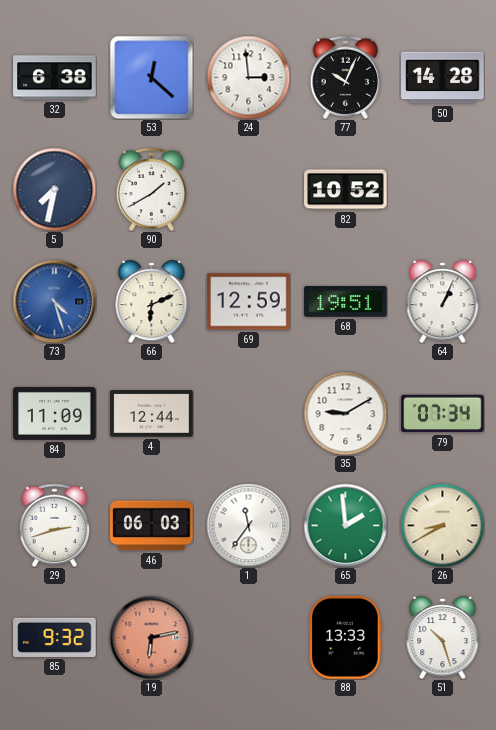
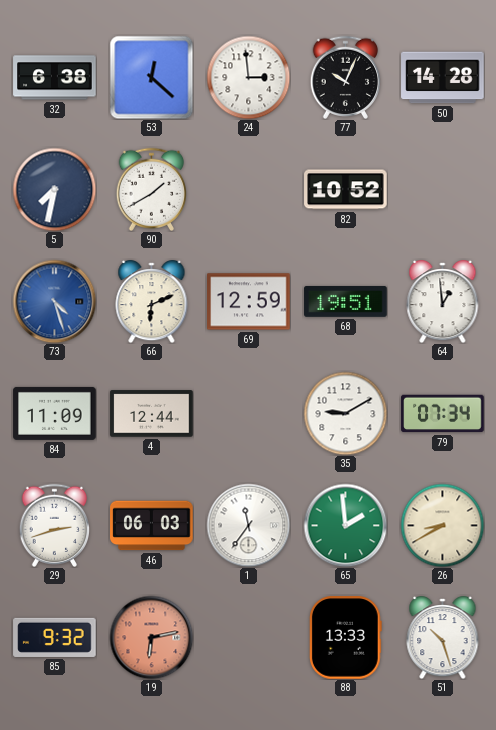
64: 1:04 -> 12:59
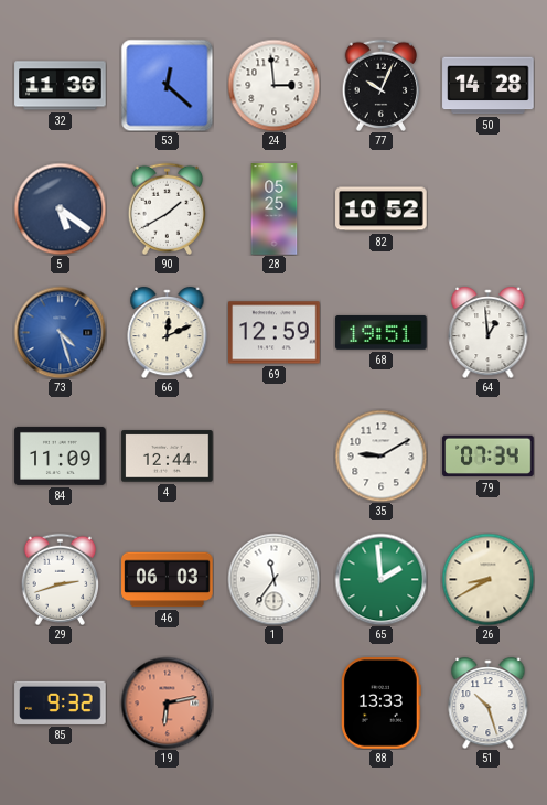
32: 6:38 -> 11:36
5: 7:32 -> 5:21
28: none -> 05:25
66: 6:11 -> 12:11
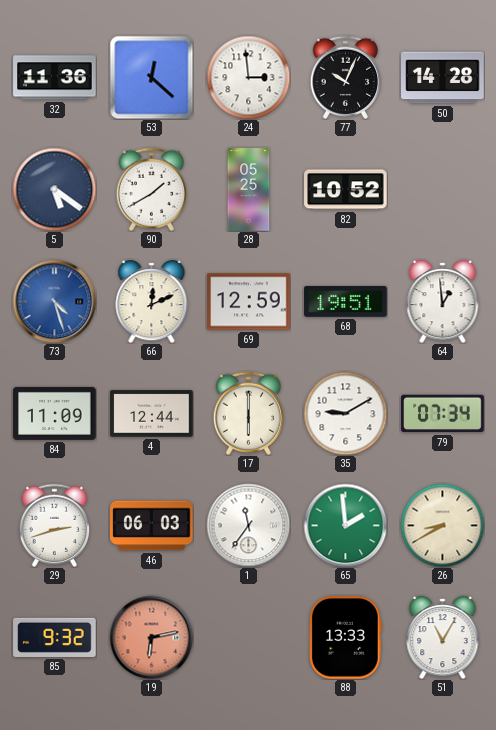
17: none -> 6:00
51: 10:27 -> 11:05
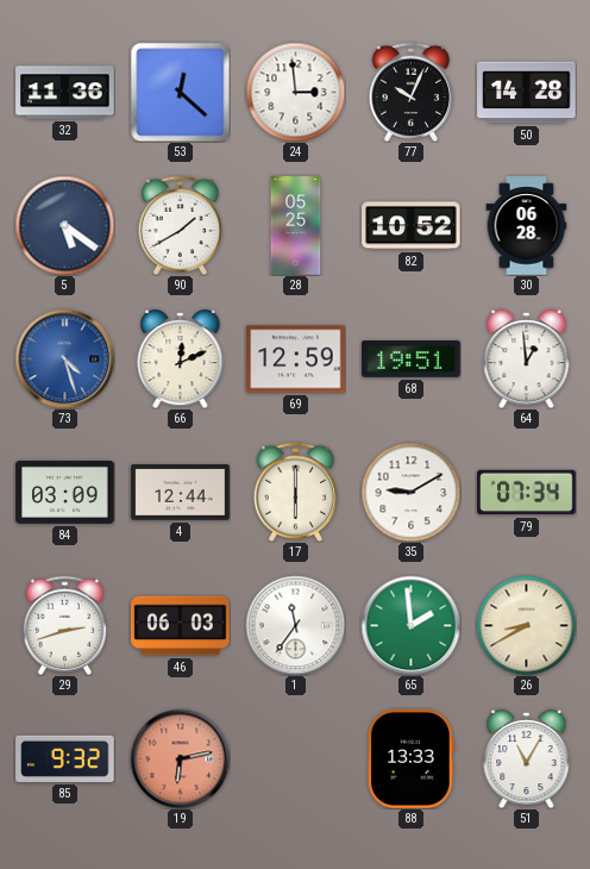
30: none -> 06:28
84: 11:09 -> 03:09
